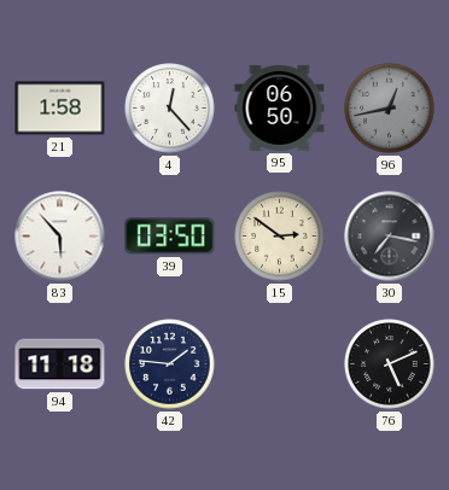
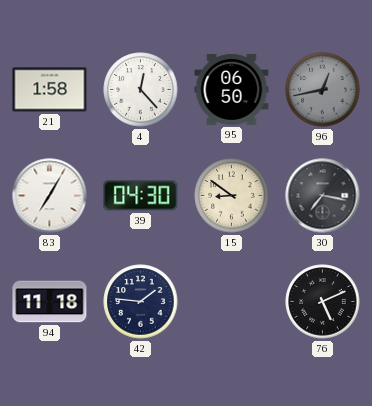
83: 5:53 -> 7:05
39: 03:50 -> 04:30
15: 2:51 -> 8:51
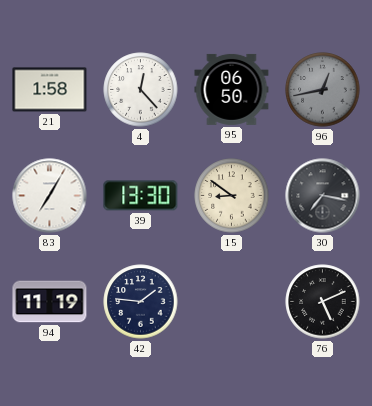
39: 04:30 -> 13:30
94: 11:18 -> 11:19
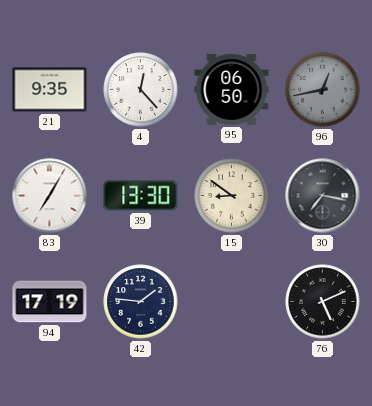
21: 1:58 -> 9:35
94: 11:19 -> 17:19
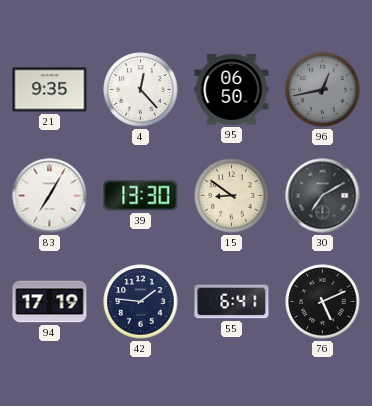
30: 7:17 -> 7:10
55: none -> 6:41
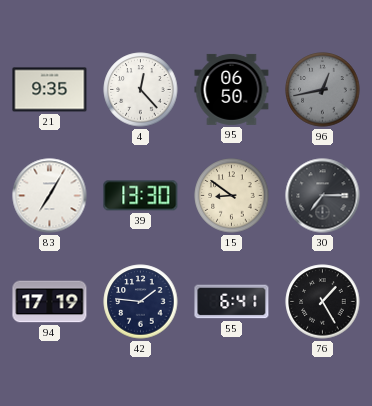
30: 7:10 -> 7:15
76: 5:11 -> 1:25
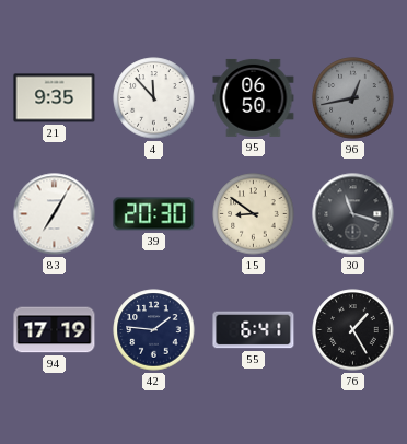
4: 12:23 -> 11:53
39: 13:30 -> 20:30
30: 7:15 -> 11:18
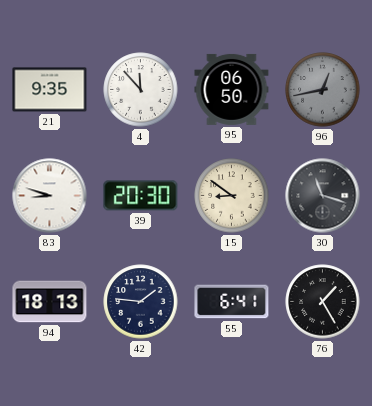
83: 7:05 -> 8:48
94: 17:19 -> 18:13
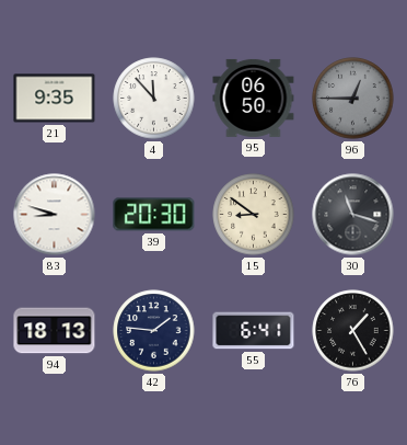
96: 12:43 -> 12:45
